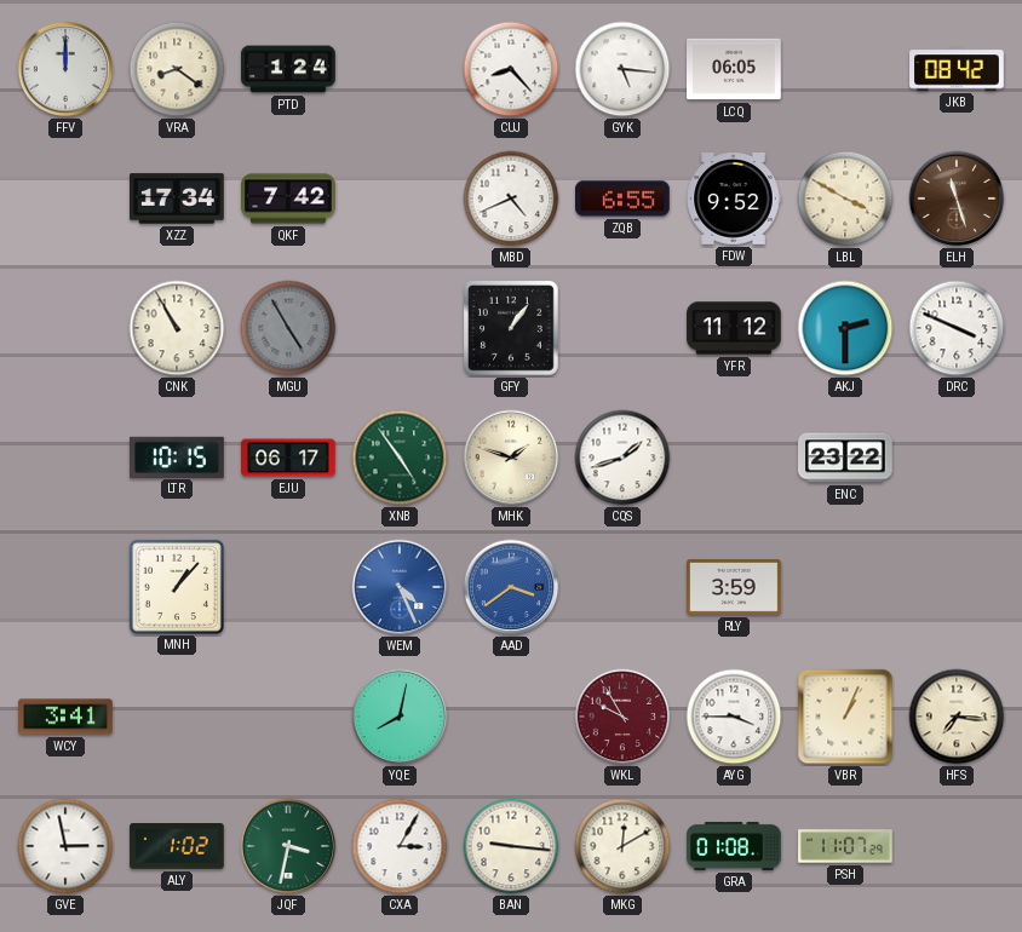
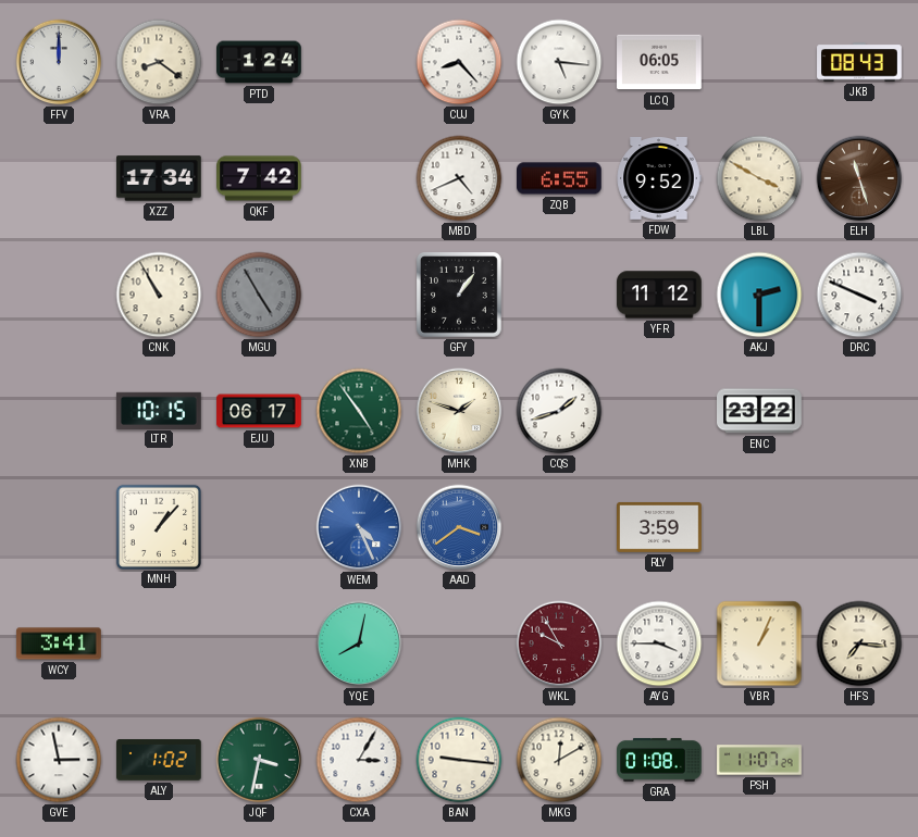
JKB: 08:42 -> 08:43
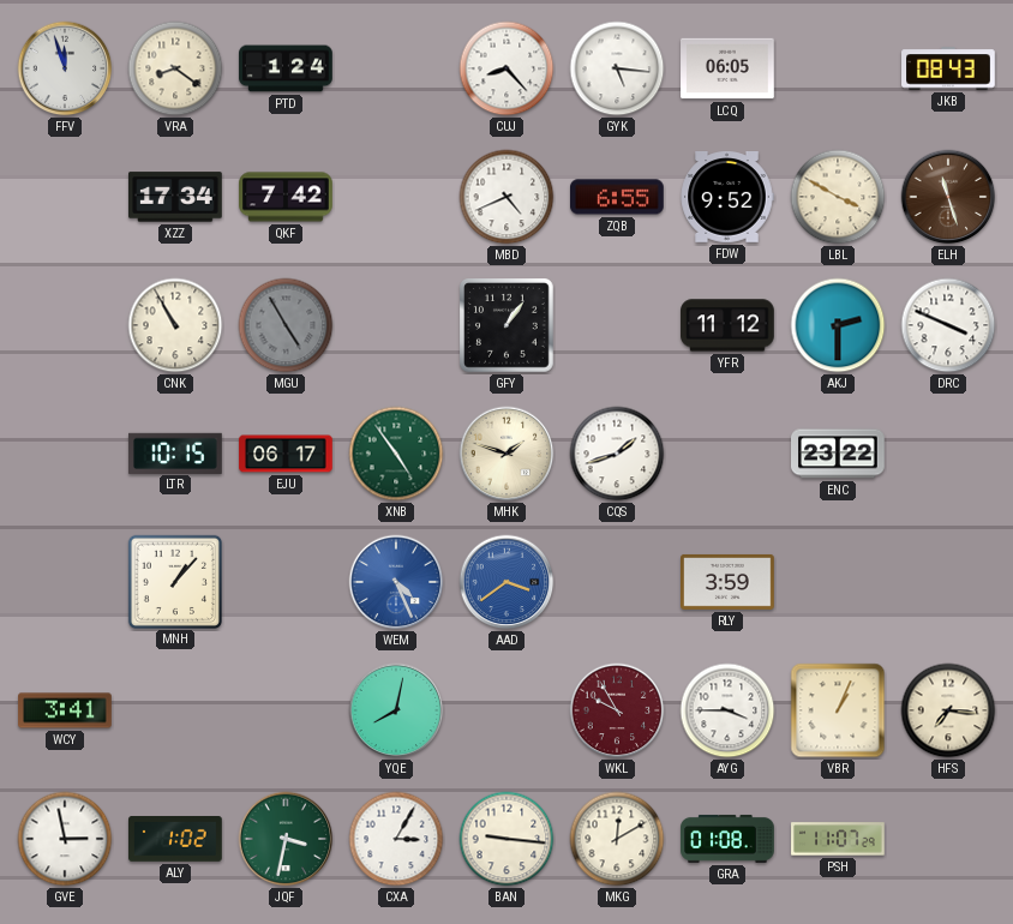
FFV: 12:00 -> 11:57
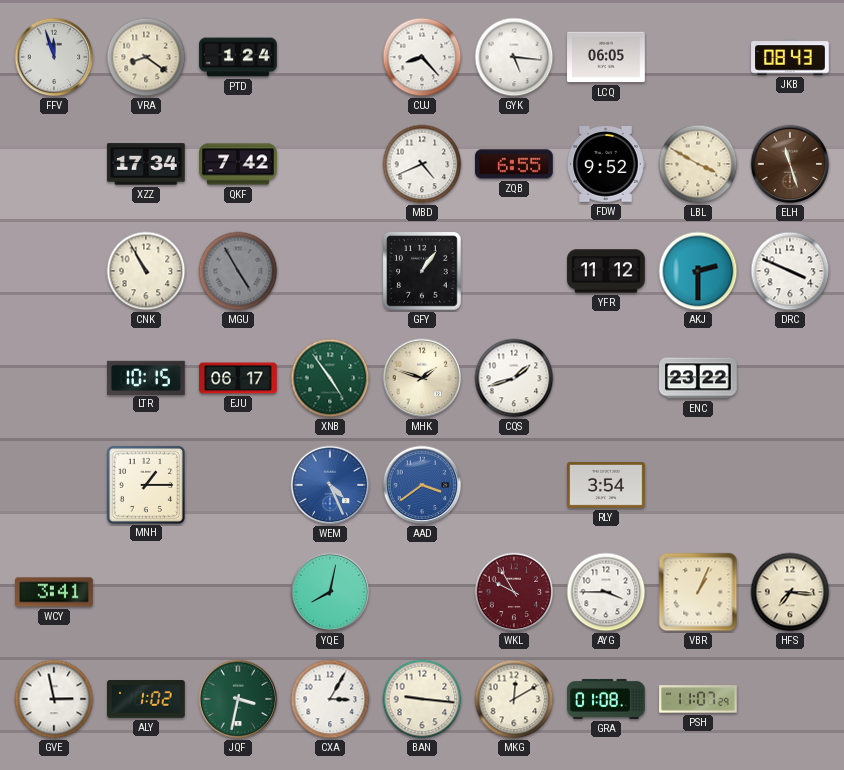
MNH: 1:07 -> 1:15
RLY: 3:59 -> 3:54
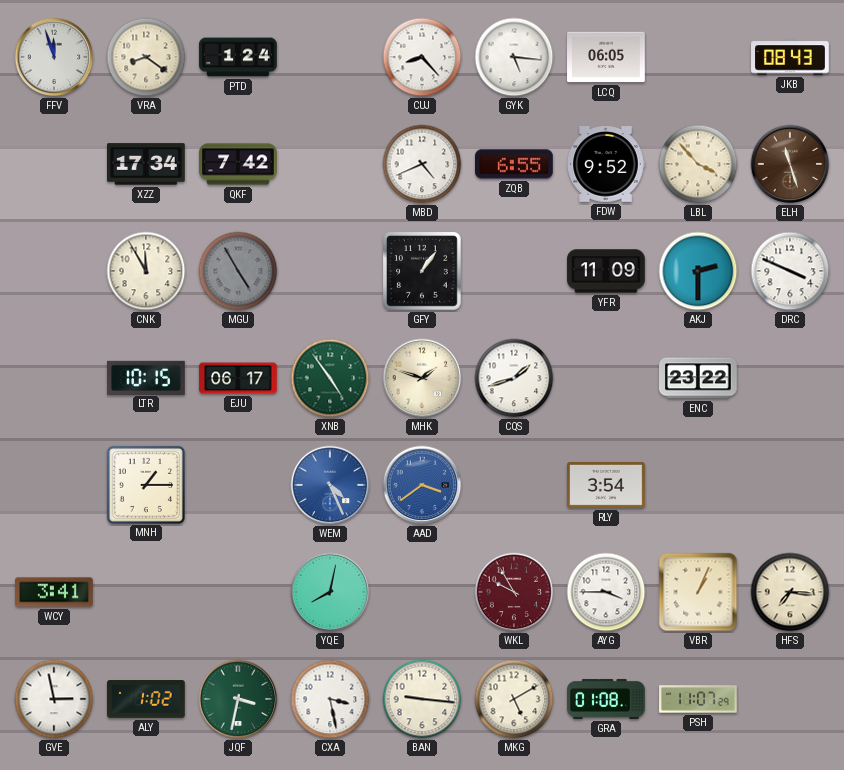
LBL: 3:50 -> 3:53
CNK: 10:55 -> 11:55
YFR: 11:12 -> 11:09
CXA: 3:05 -> 3:28
MKG: 12:10 -> 5:10
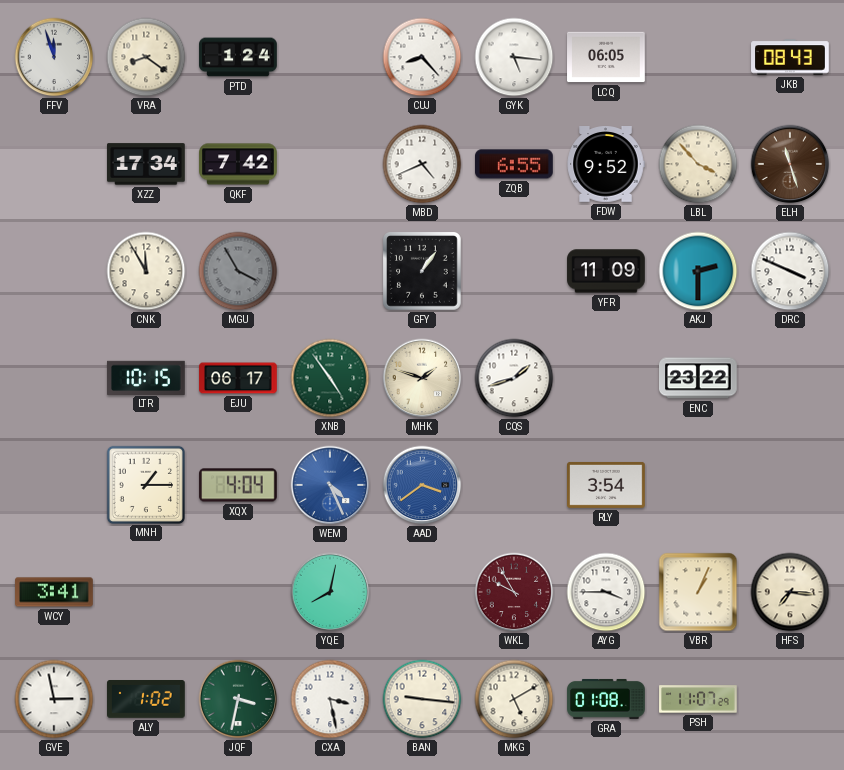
MGU: 4:55 -> 3:55
XQX: none -> 4:04
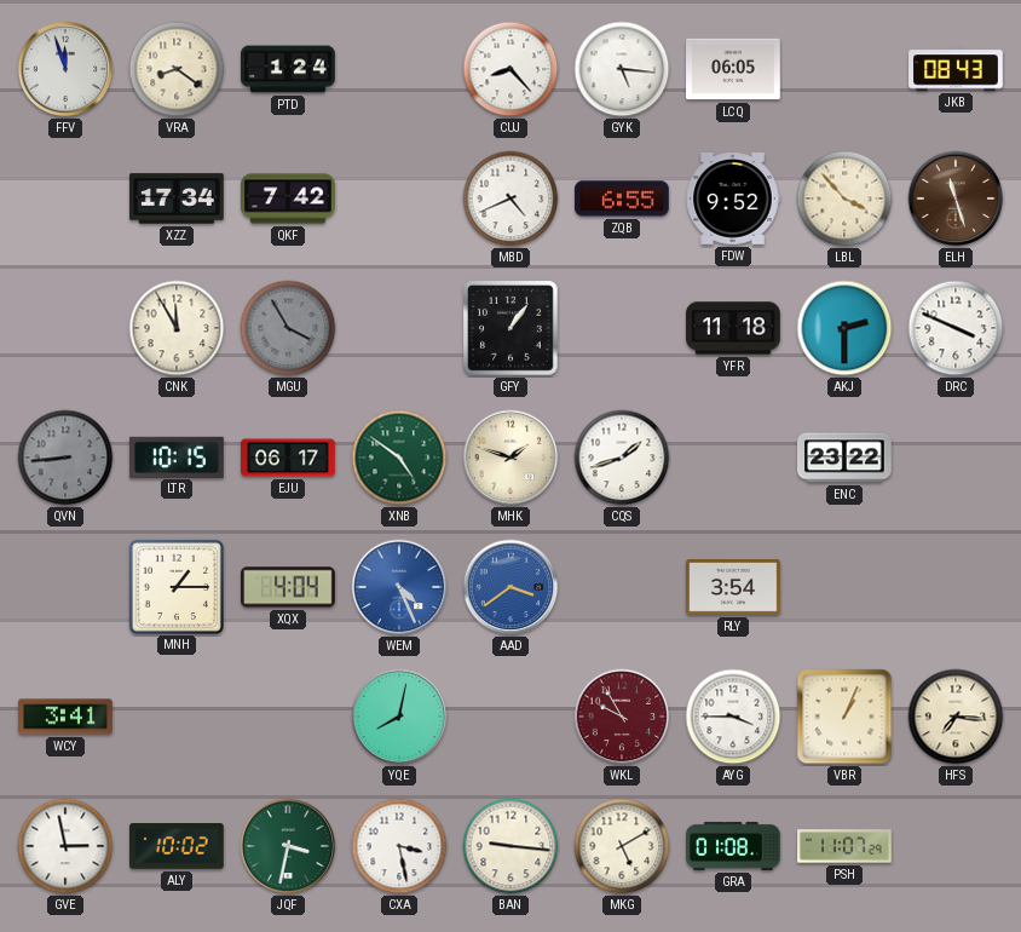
YFR: 11:09 -> 11:18
QVN: none -> 8:44
XNB: 4:54 -> 4:51
ALY: 1:02 -> 10:02
